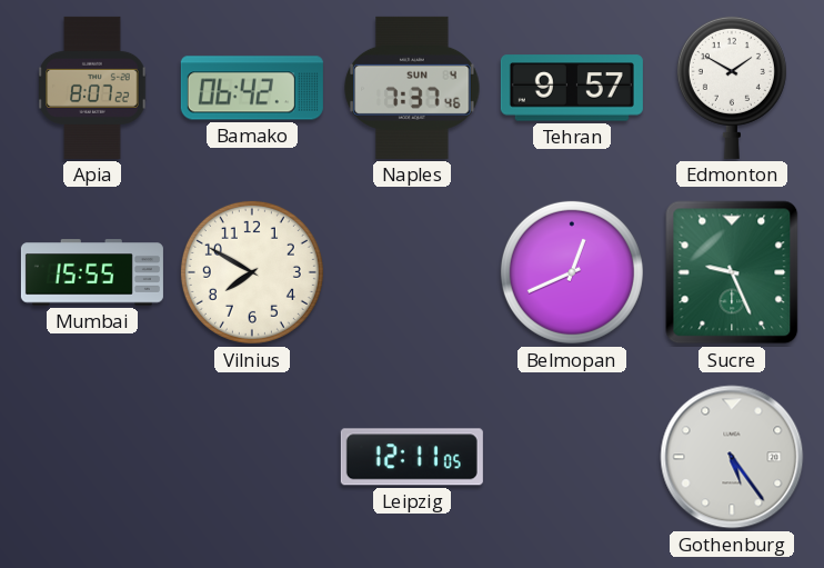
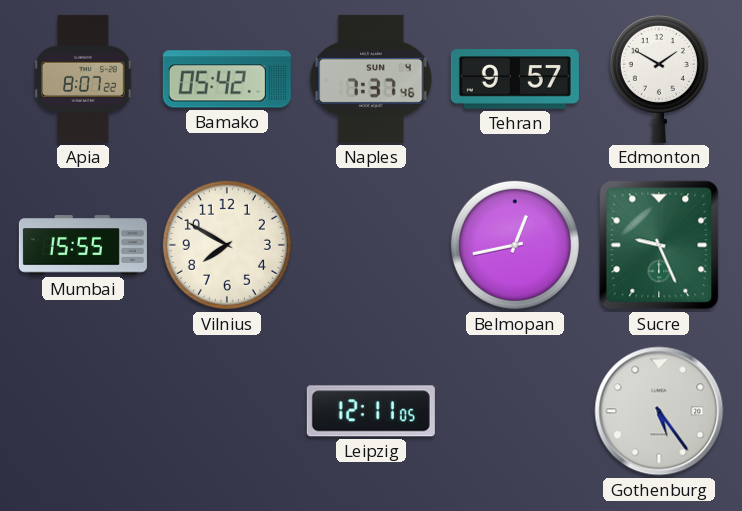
Bamako: 06:42 -> 05:42
Belmopan: 12:41 -> 12:43
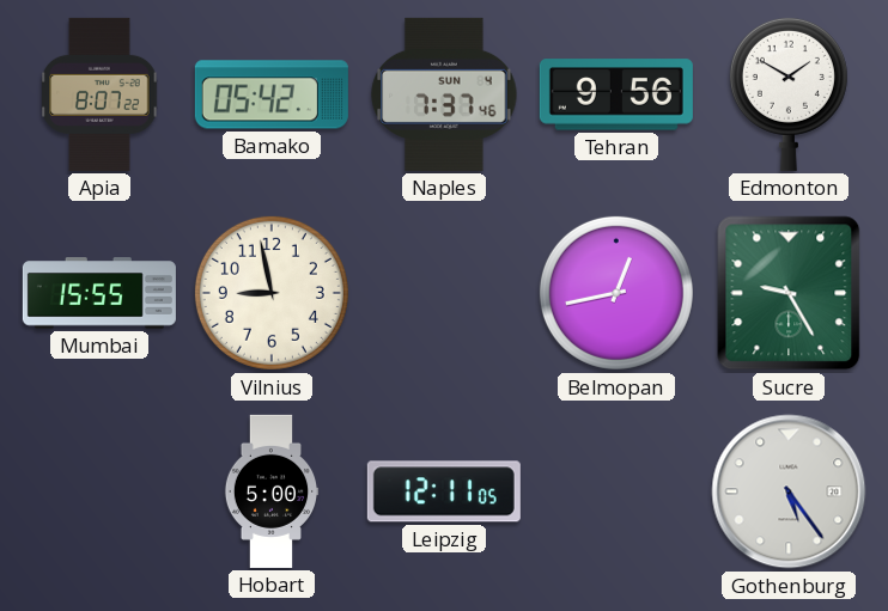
Tehran: 9:57 -> 9:56
Vilnius: 7:50 -> 8:58
Sucre: 9:26 -> 9:25
Hobart: none -> 5:00
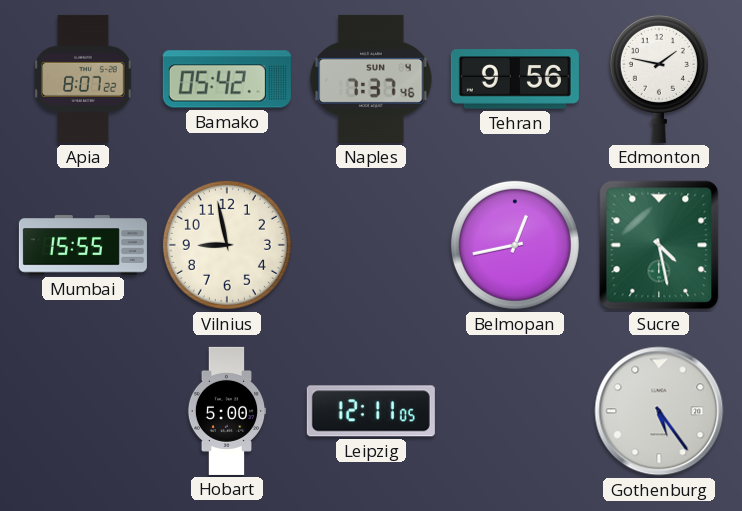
Edmonton: 1:50 -> 1:47
Sucre: 9:25 -> 4:28
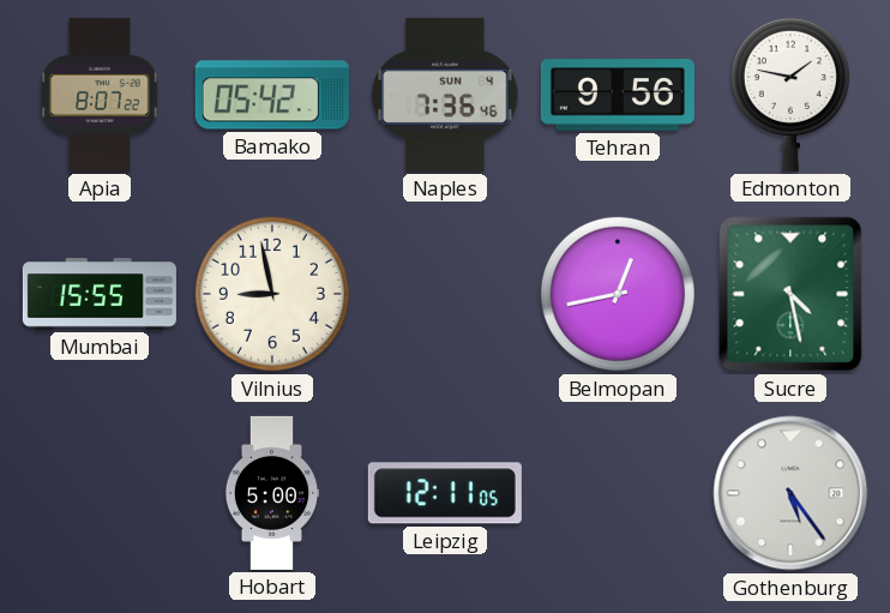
Naples: 7:37 -> 7:36
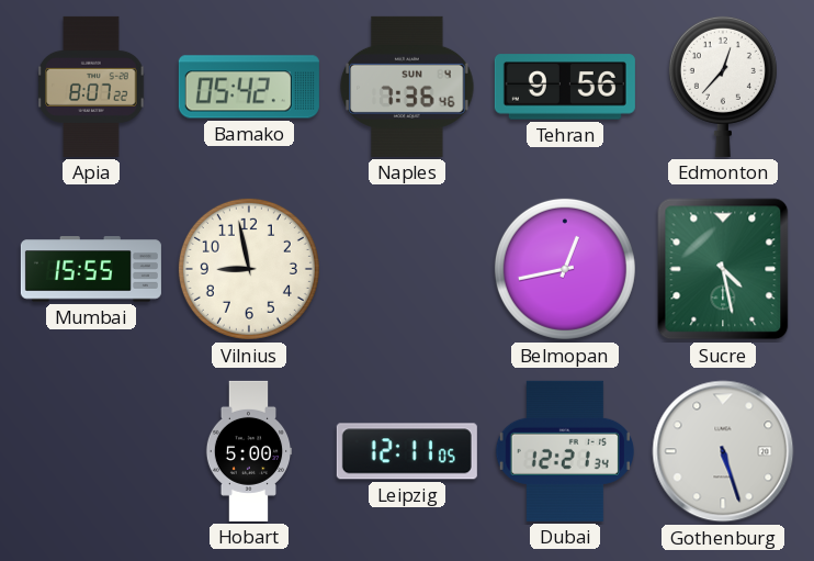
Edmonton: 1:47 -> 12:37
Dubai: none -> 12:21
Gothenburg: 5:24 -> 5:27
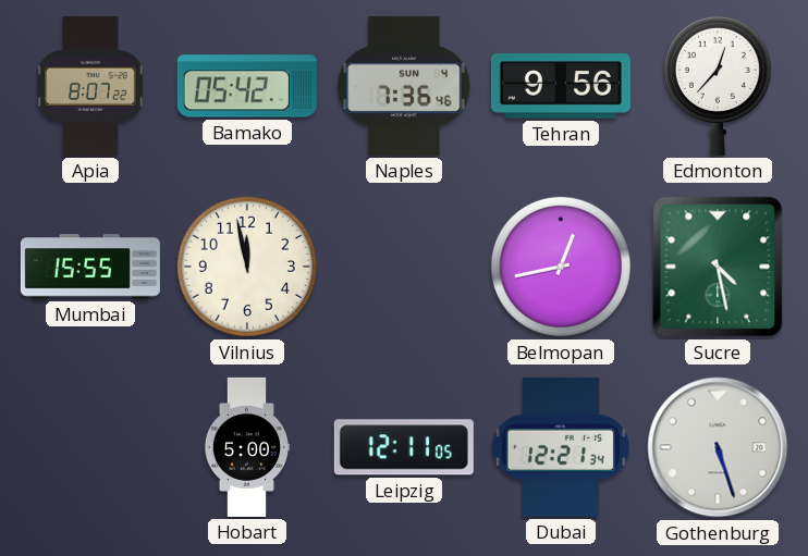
Vilnius: 8:58 -> 11:58
